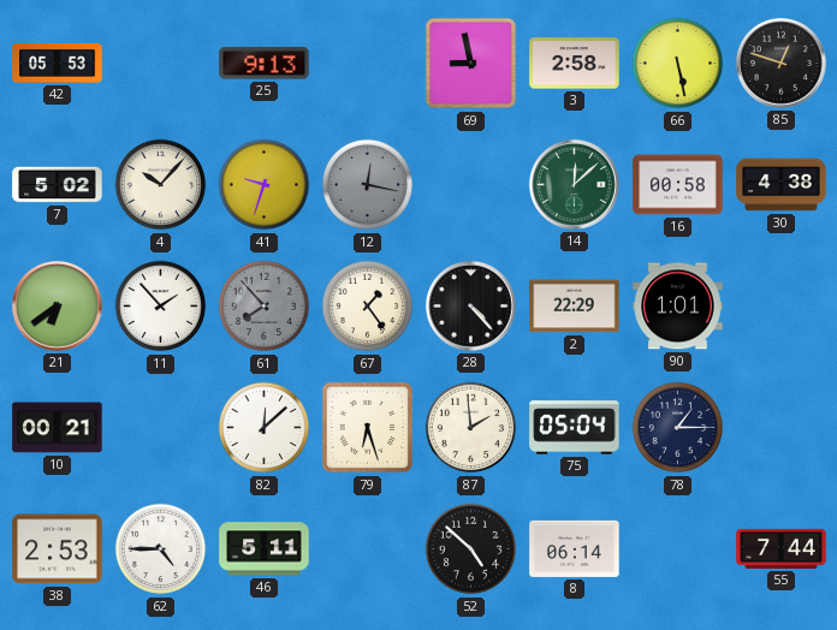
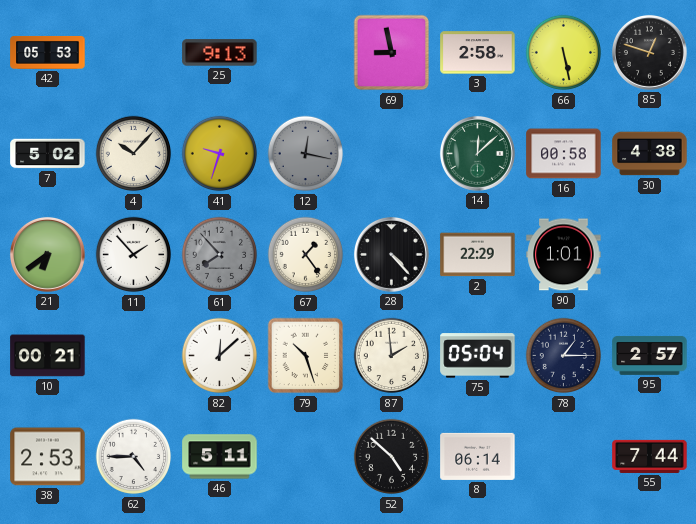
79: 6:27 -> 10:27
95: none -> 2:57
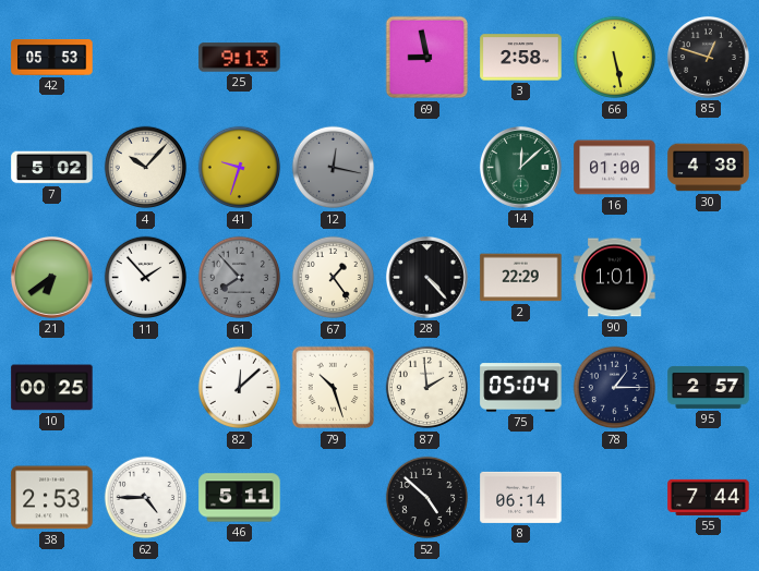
16: 00:58 -> 01:00
10: 00:21 -> 00:25
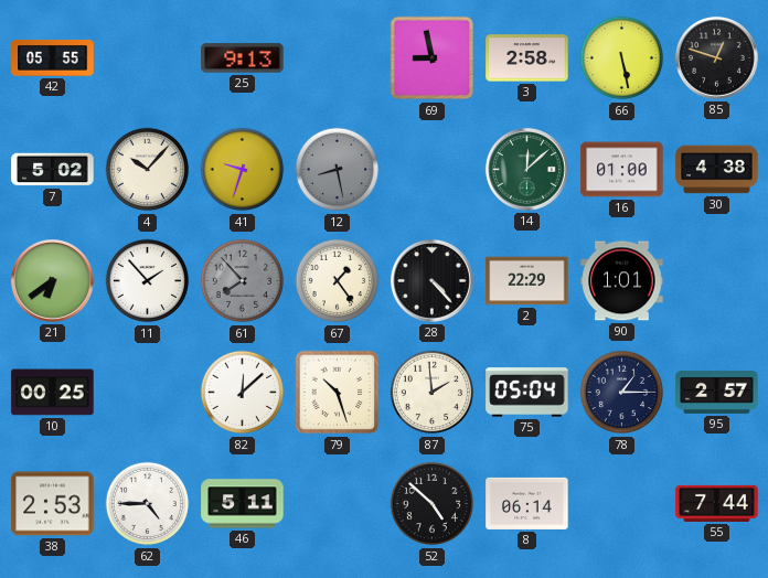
42: 05:53 -> 05:55
12: 12:17 -> 8:28
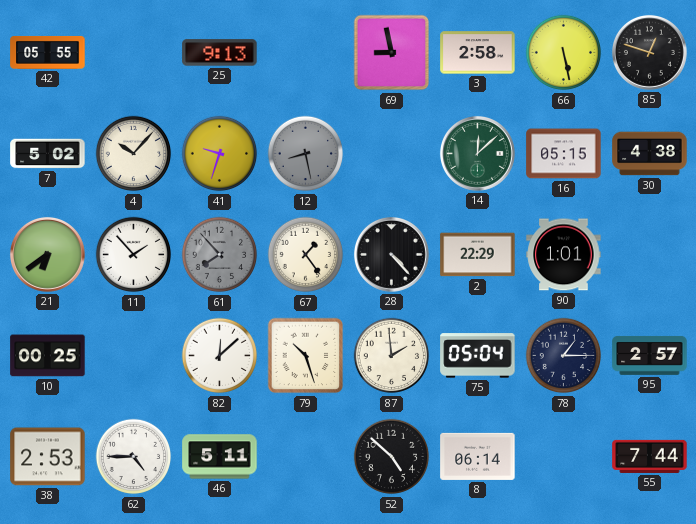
16: 01:00 -> 05:15
